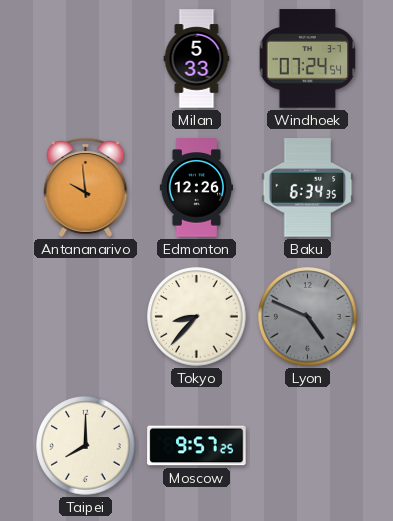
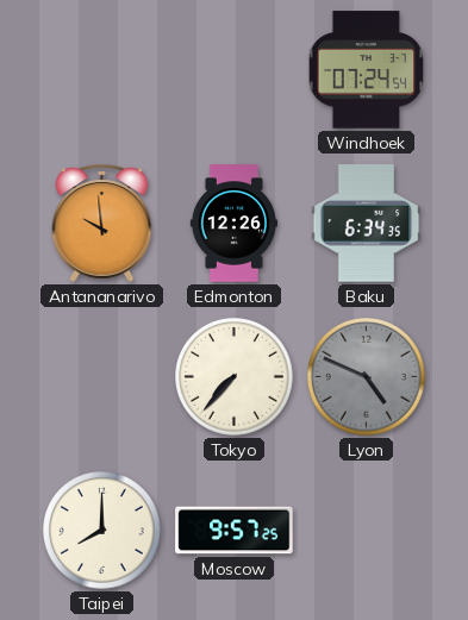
Milan: 5:33 -> none
Tokyo: 8:37 -> 7:37
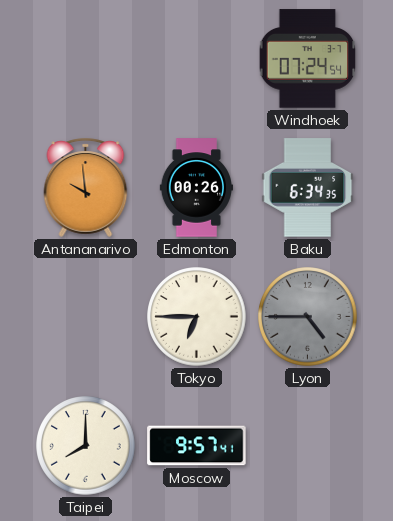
Edmonton: 12:26 -> 00:26
Tokyo: 7:37 -> 6:45
Lyon: 4:49 -> 4:45
Moscow: 9:57:25 -> 9:57:41
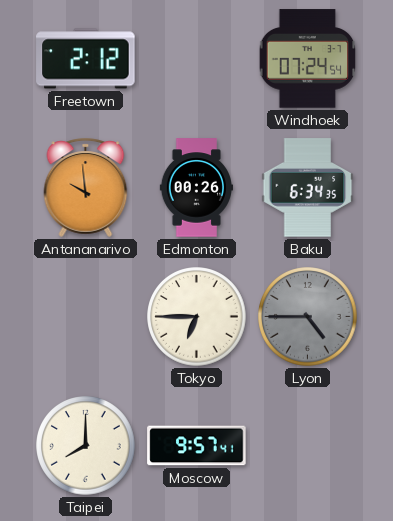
Freetown: none -> 2:12
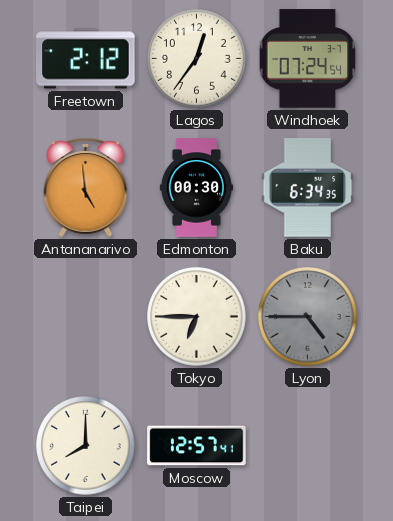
Lagos: none -> 12:36
Antananarivo: 9:59 -> 4:59
Edmonton: 00:26 -> 00:30
Moscow: 9:57 -> 12:57
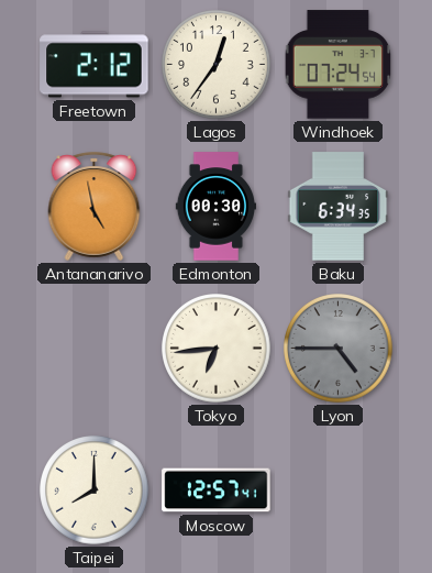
Antananarivo: 4:59 -> 4:58
Tokyo: 6:45 -> 6:44
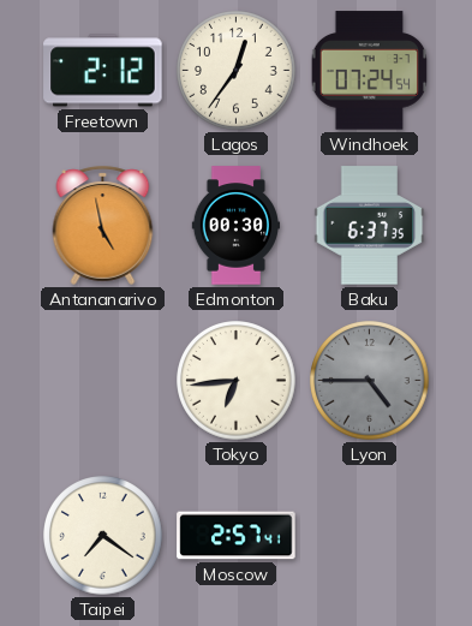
Baku: 6:34 -> 6:37
Taipei: 8:00 -> 7:21
Moscow: 12:57 -> 2:57
